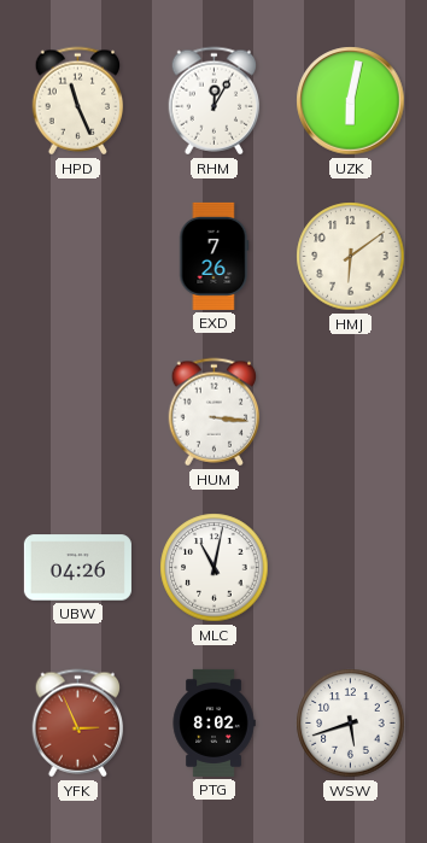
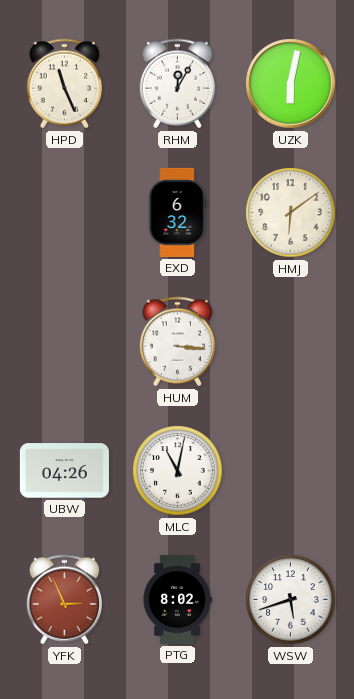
EXD: 7:26 -> 6:32
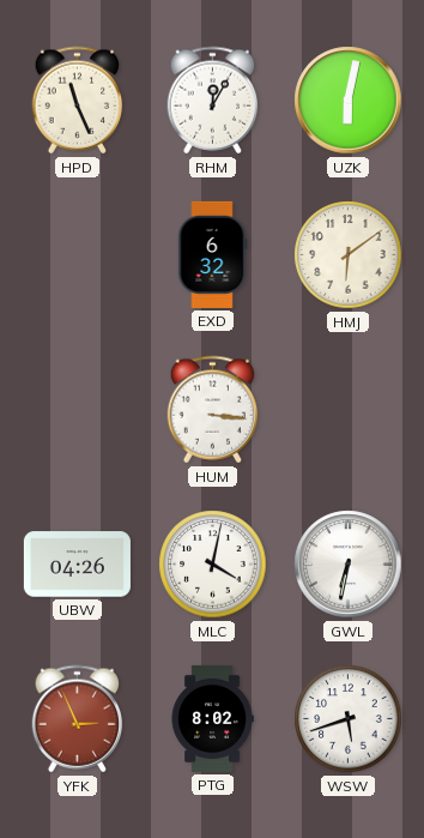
MLC: 11:02 -> 4:02
GWL: none -> 6:32
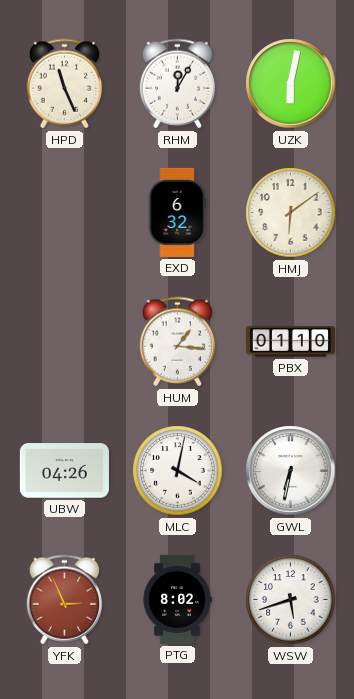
HUM: 3:16 -> 1:16
PBX: none -> 01:10
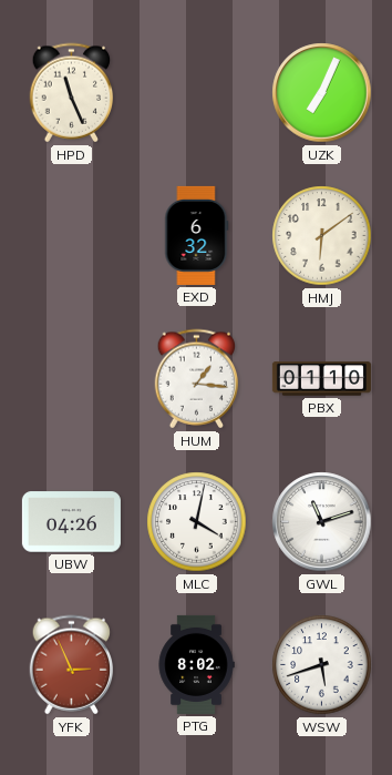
RHM: 12:05 -> none
UZK: 6:02 -> 7:04
GWL: 6:32 -> 11:12
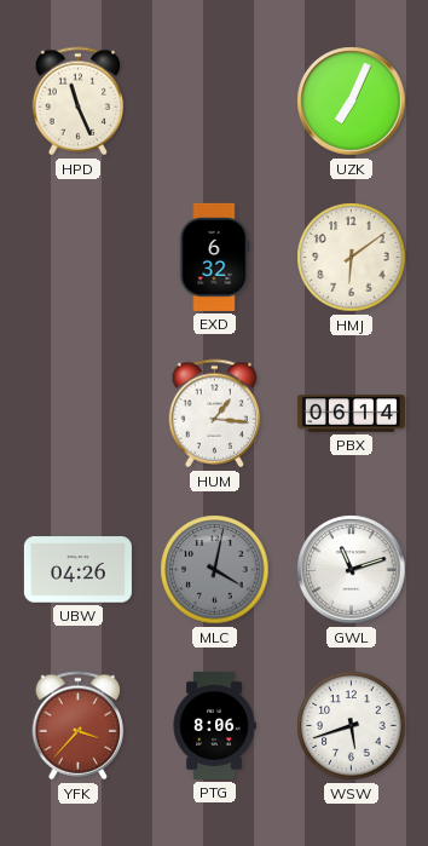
PBX: 01:10 -> 06:14
MLC dial: white -> grey
YFK: 2:56 -> 3:37
PTG: 8:02 -> 8:06
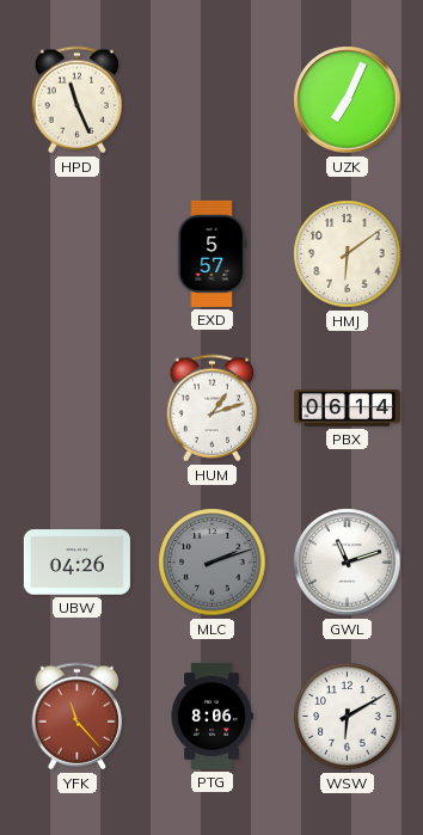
EXD: 6:32 -> 5:57
HUM: 1:16 -> 1:12
MLC: 4:02 -> 2:12
YFK: 3:37 -> 11:23
WSW: 5:42 -> 6:10
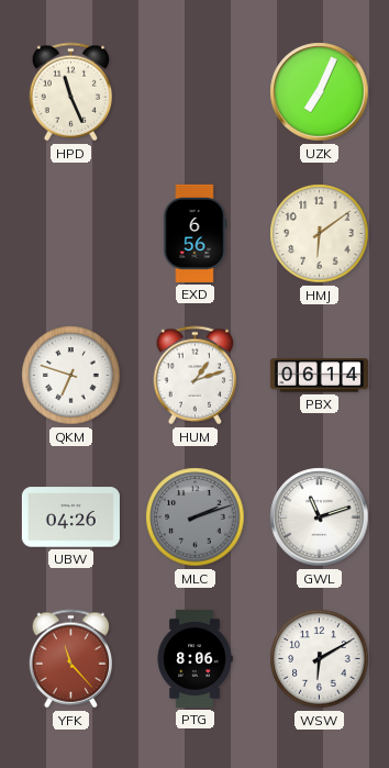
EXD: 5:57 -> 6:56
QKM: none -> 6:48
